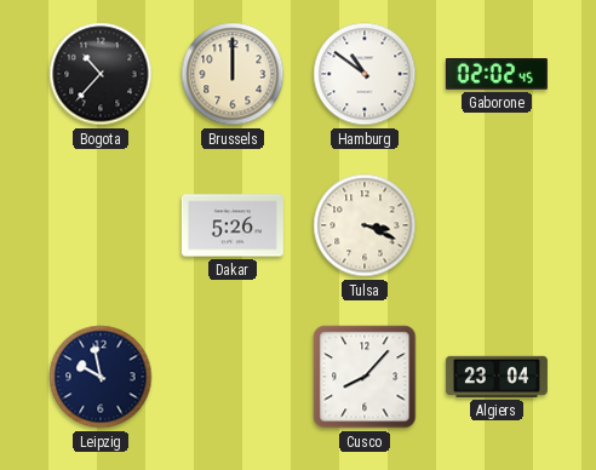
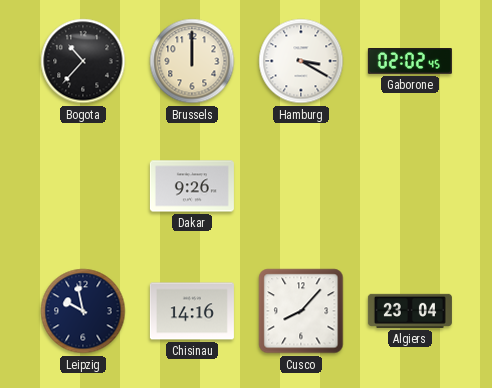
Hamburg: 10:51 -> 3:20
Dakar: 5:26 -> 9:26
Tulsa: 3:19 -> none
Chisinau: none -> 14:16
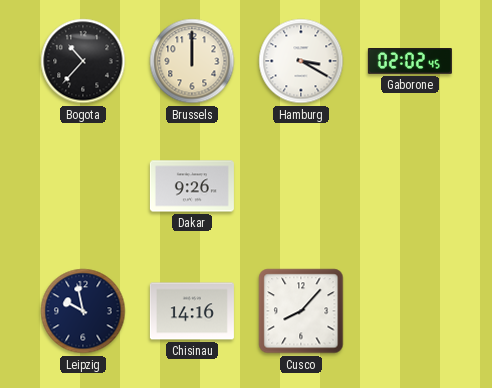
Algiers: 23:04 -> none
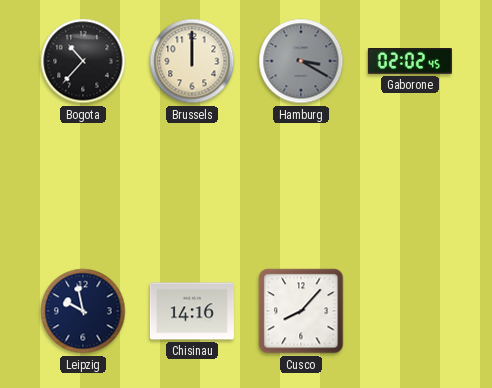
Hamburg dial: white -> grey
Dakar: 9:26 -> none
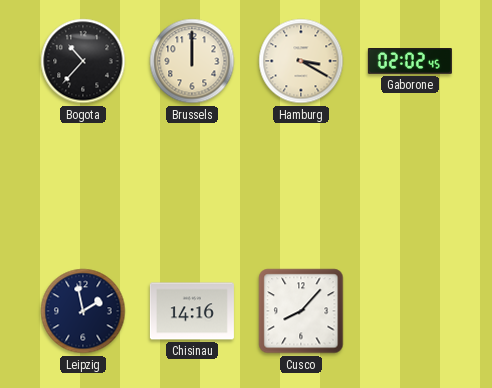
Hamburg dial: grey -> cream
Leipzig: 9:58 -> 1:58
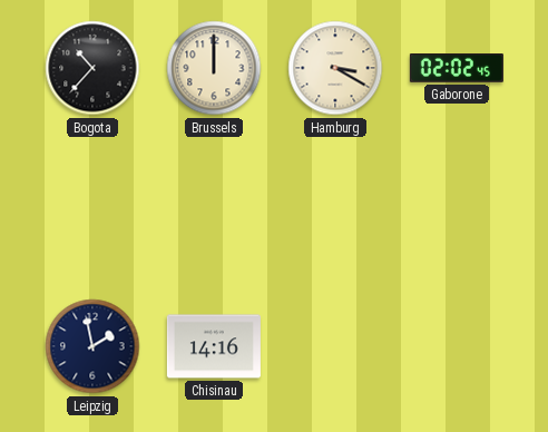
Cusco: 8:07 -> none
